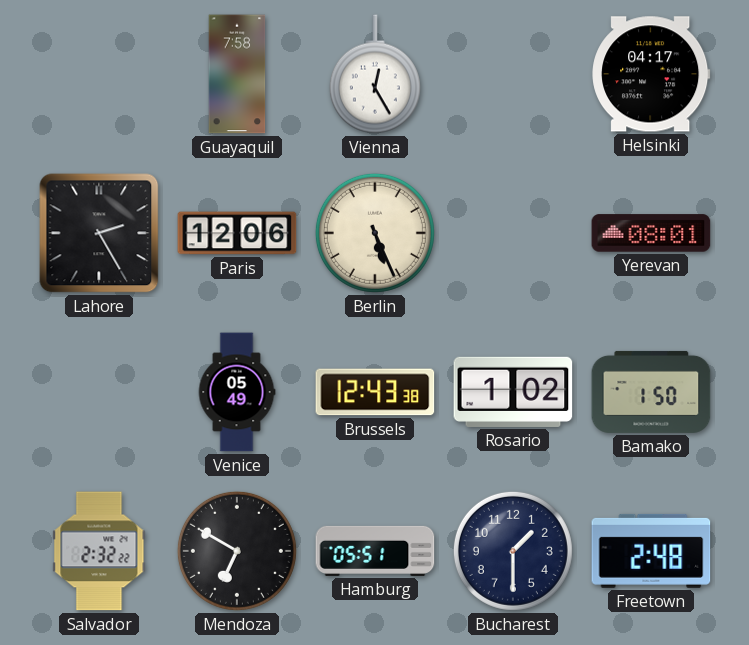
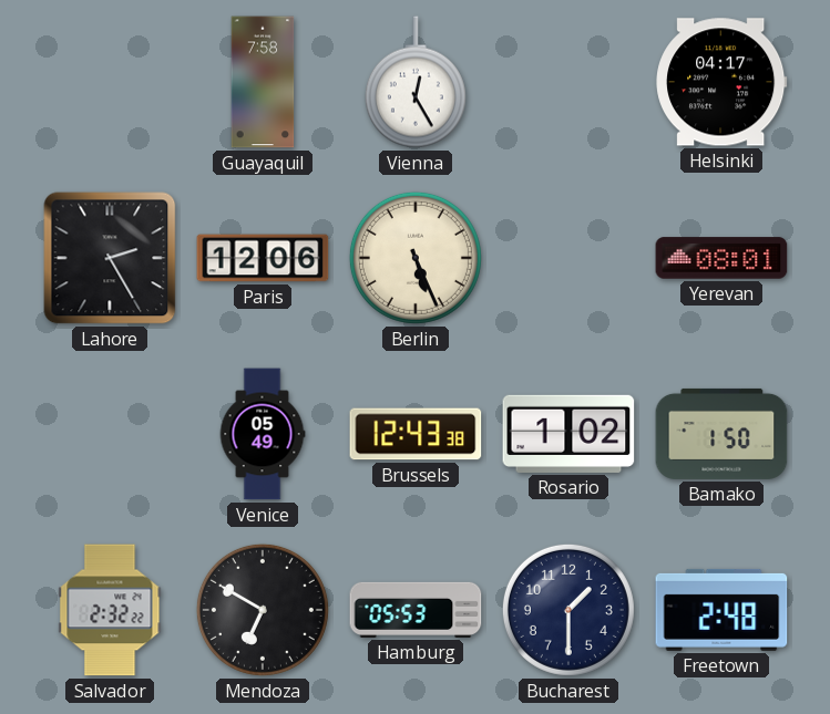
Hamburg: 05:51 -> 05:53
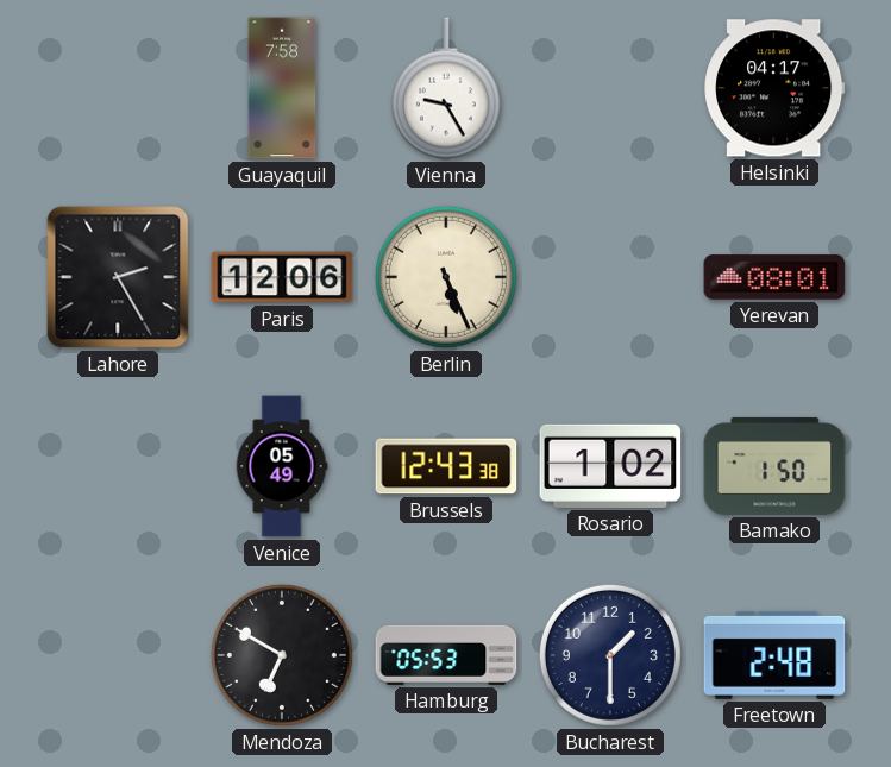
Vienna: 12:25 -> 9:25
Salvador: 2:32 -> none
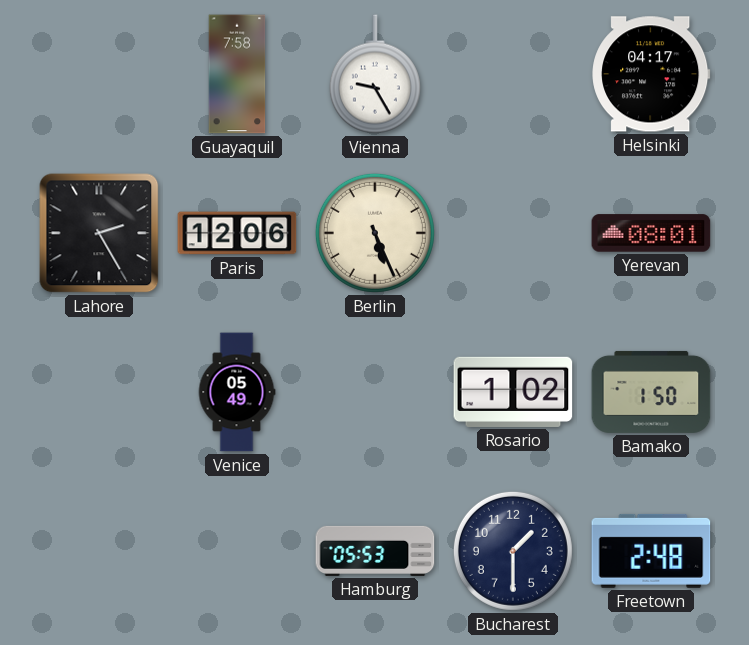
Brussels: 12:43 -> none
Mendoza: 6:50 -> none
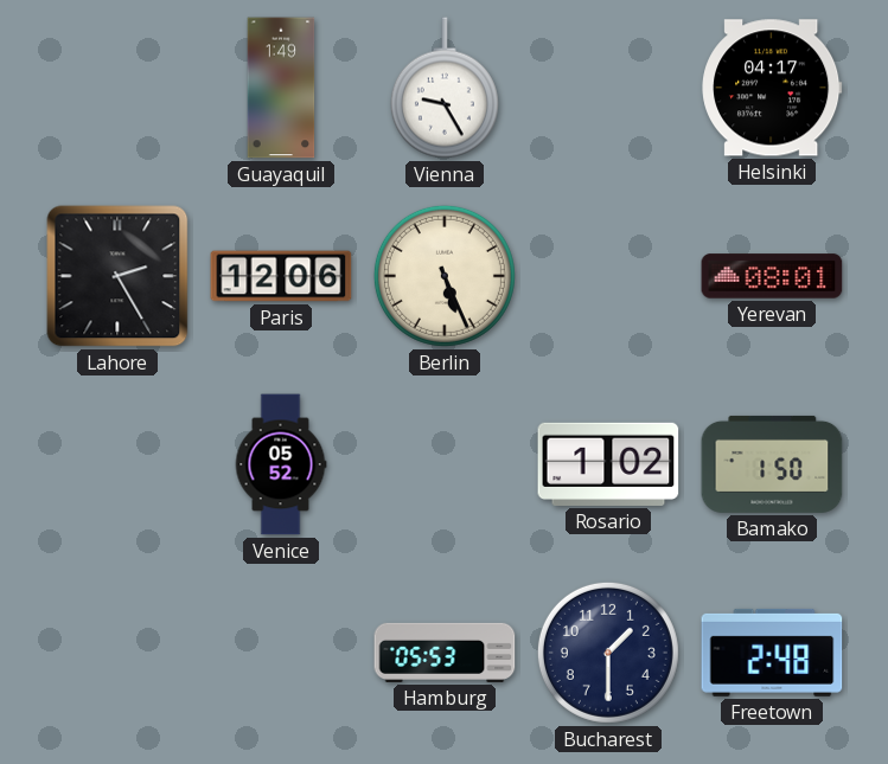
Guayaquil: 7:58 -> 1:49
Venice: 05:49 -> 05:52
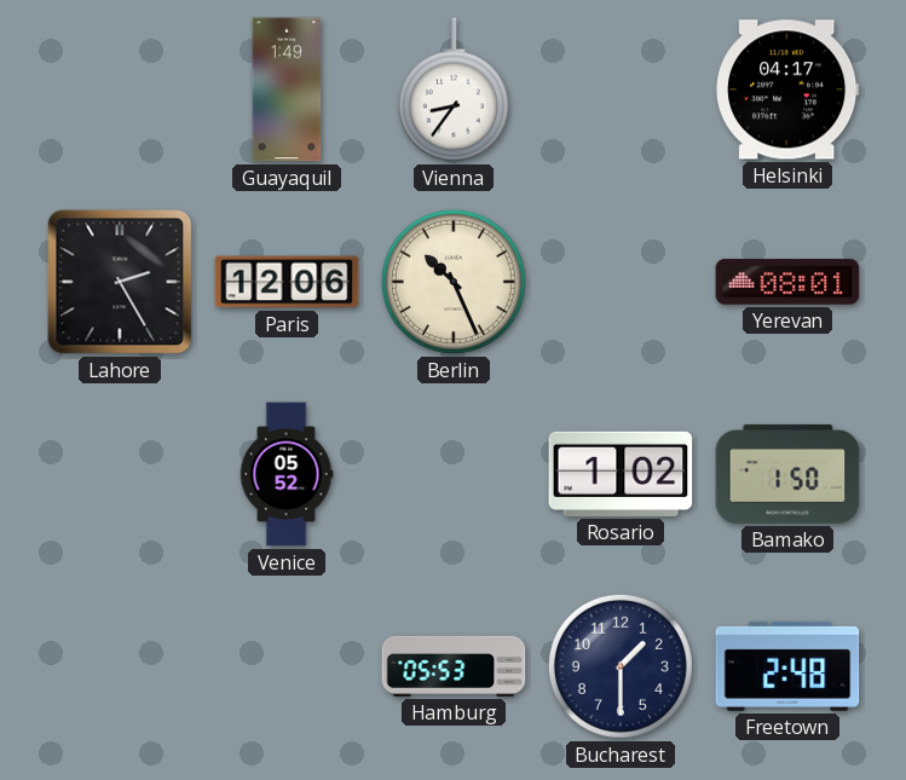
Vienna: 9:25 -> 8:36
Berlin: 5:26 -> 10:26
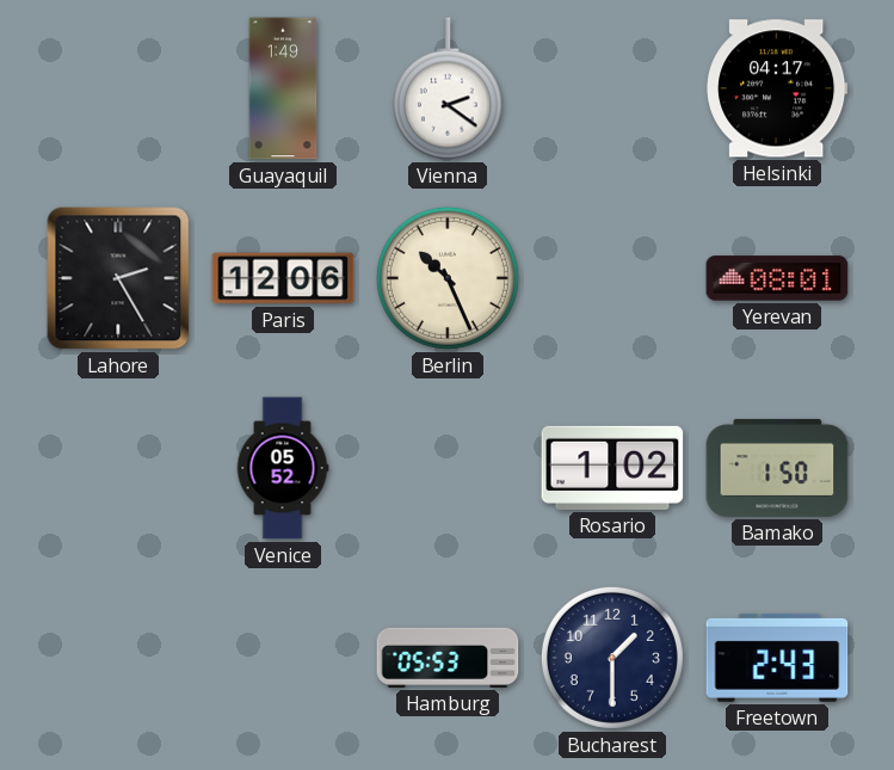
Vienna: 8:36 -> 2:21
Freetown: 2:48 -> 2:43
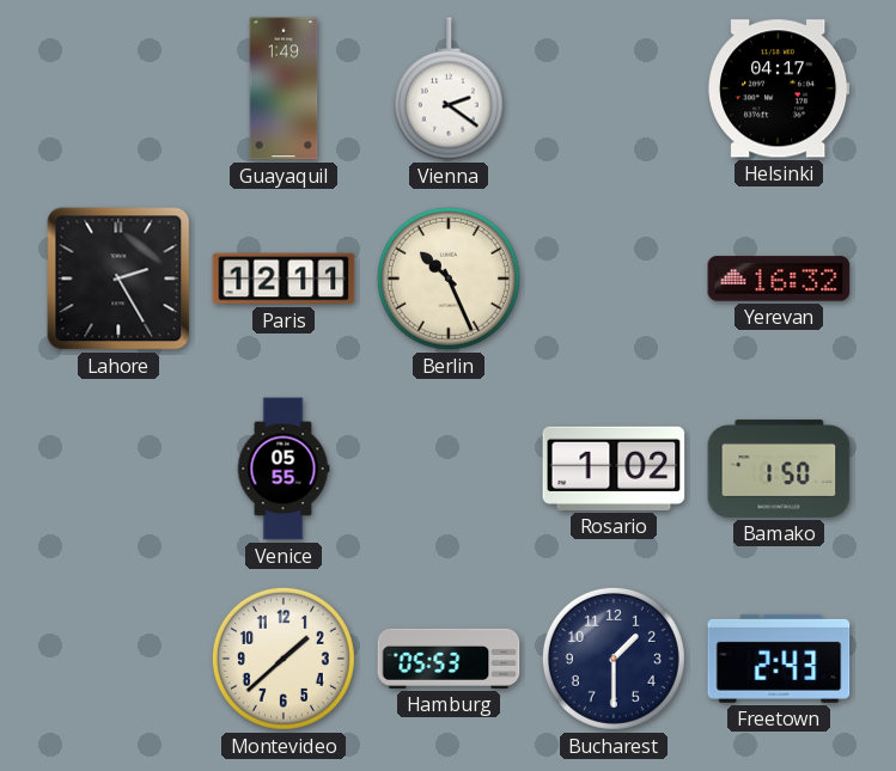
Paris: 12:06 -> 12:11
Yerevan: 08:01 -> 16:32
Venice: 05:52 -> 05:55
Montevideo: none -> 1:38
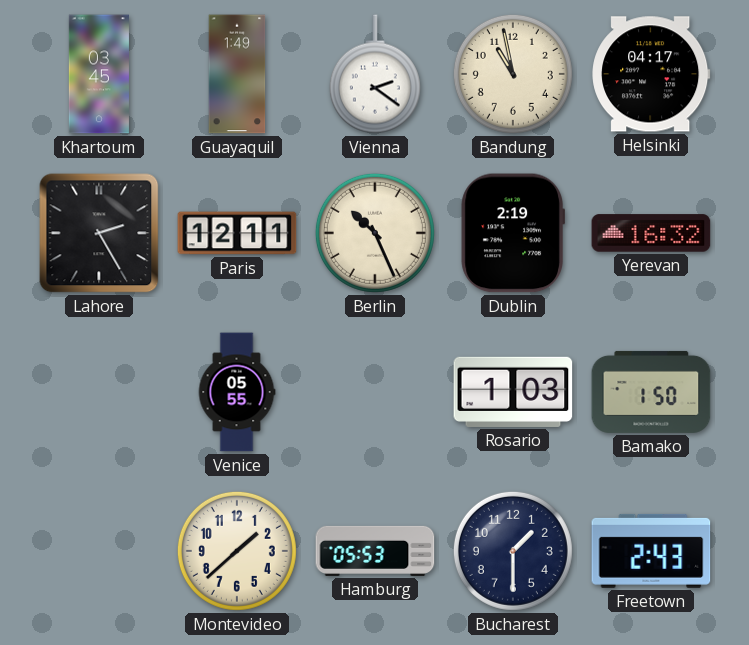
Khartoum: none -> 03:45
Bandung: none -> 10:58
Dublin: none -> 2:19
Rosario: 1:02 -> 1:03
